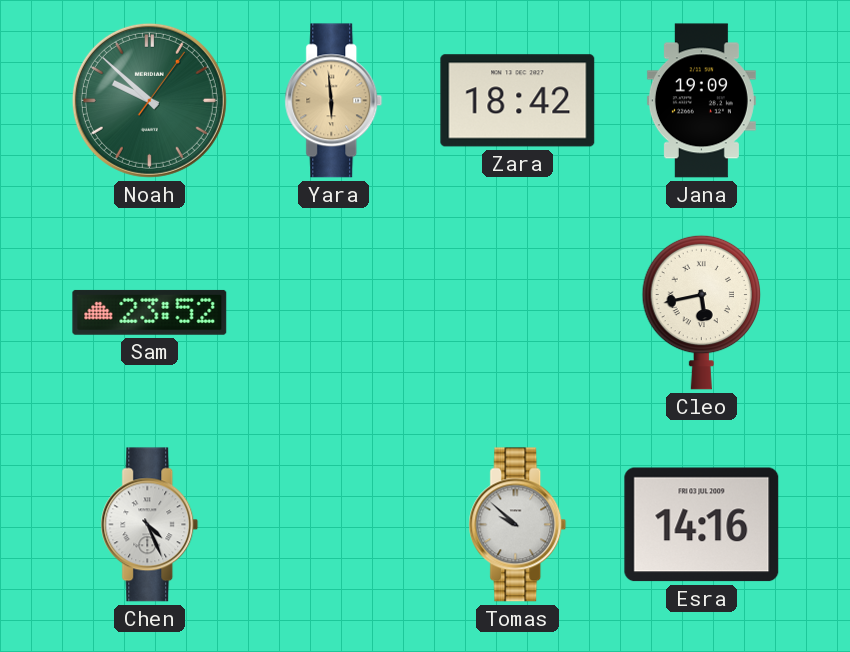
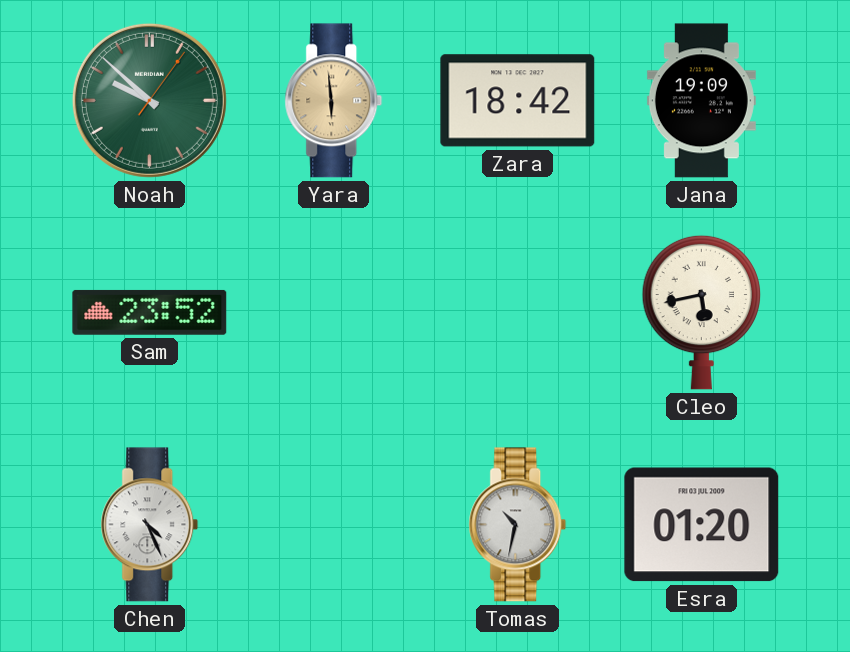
Tomas: 9:52 -> 10:32
Esra: 14:16 -> 01:20
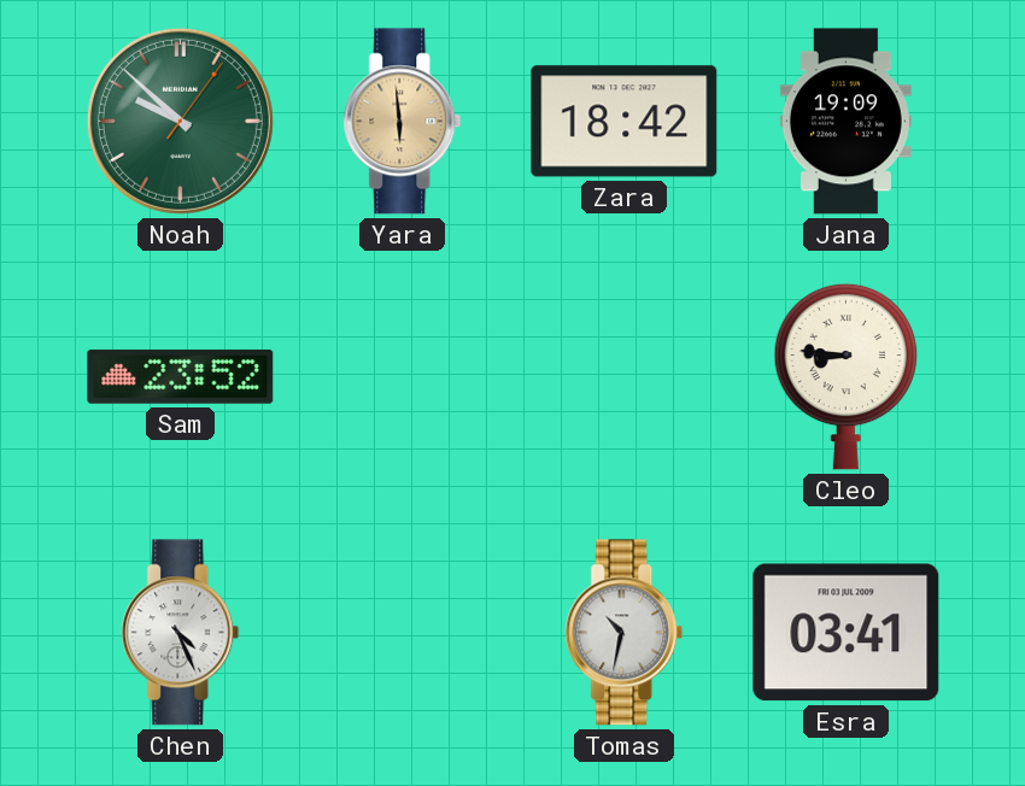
Cleo: 5:43 -> 8:46
Esra: 01:20 -> 03:41
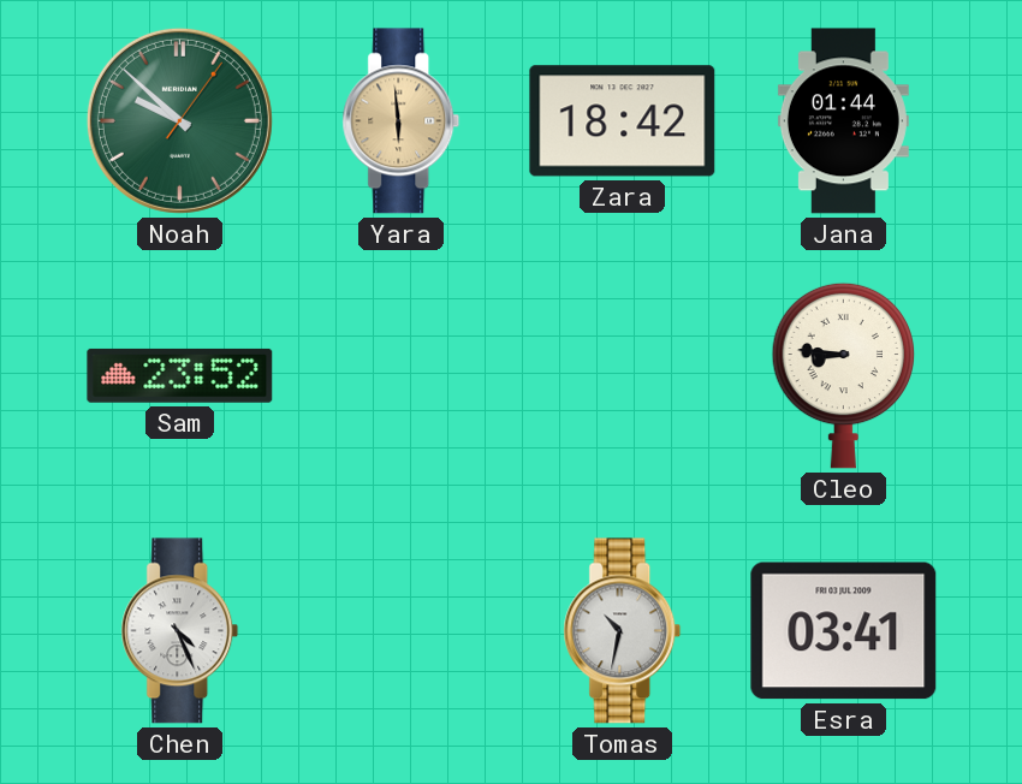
Jana: 19:09 -> 01:44
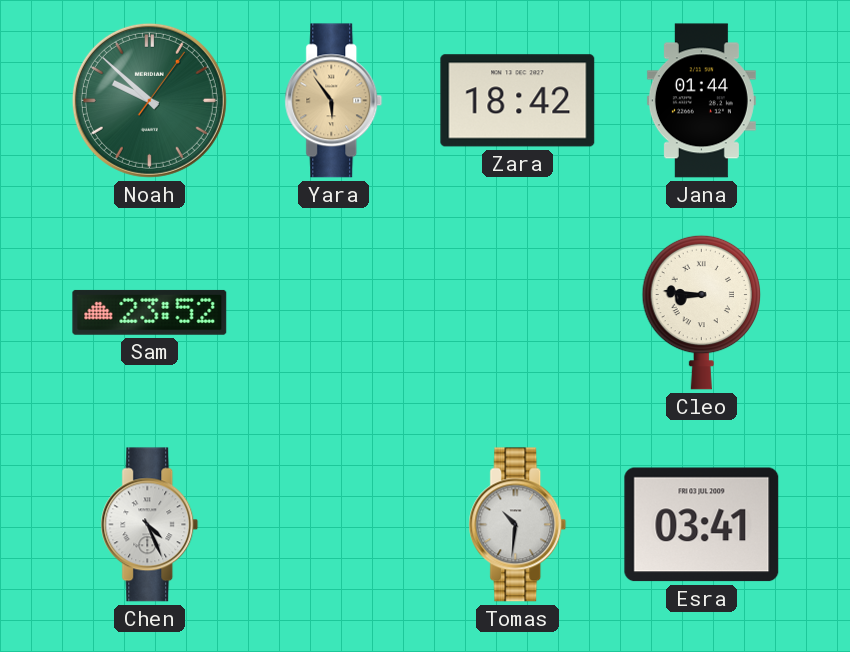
Yara: 5:59 -> 5:54
Tomas: 10:32 -> 10:31
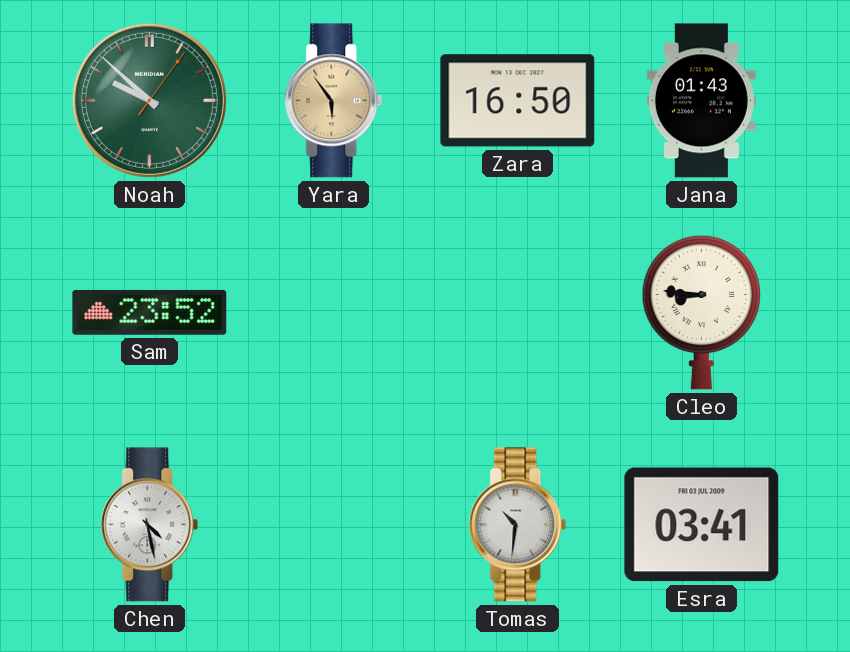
Zara: 18:42 -> 16:50
Jana: 01:44 -> 01:43
Chen: 4:26 -> 4:28
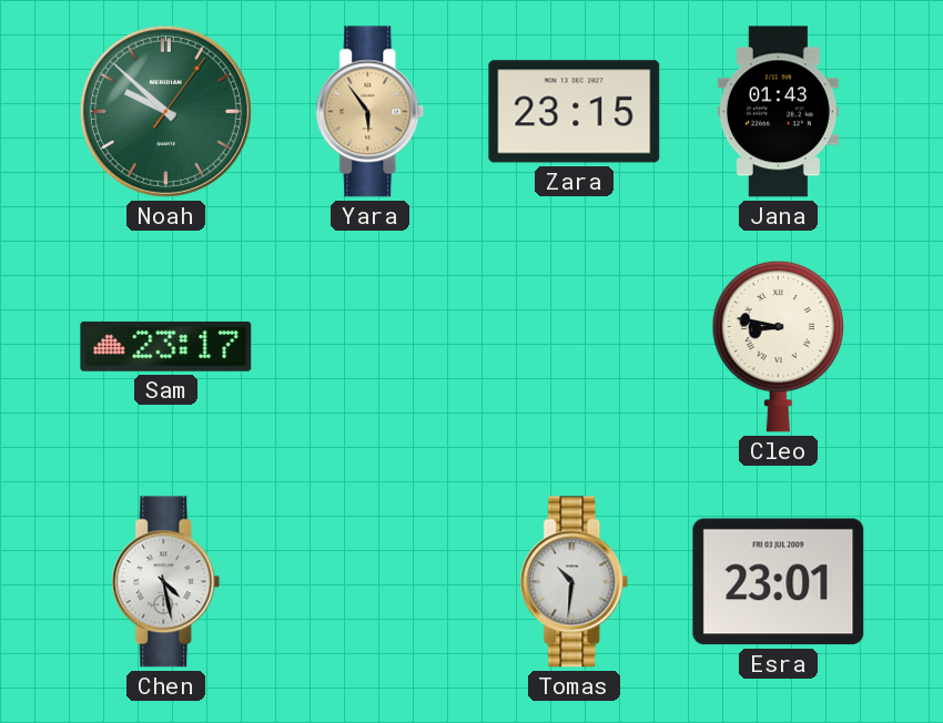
Zara: 16:50 -> 23:15
Sam: 23:52 -> 23:17
Cleo: 8:46 -> 8:47
Esra: 03:41 -> 23:01
